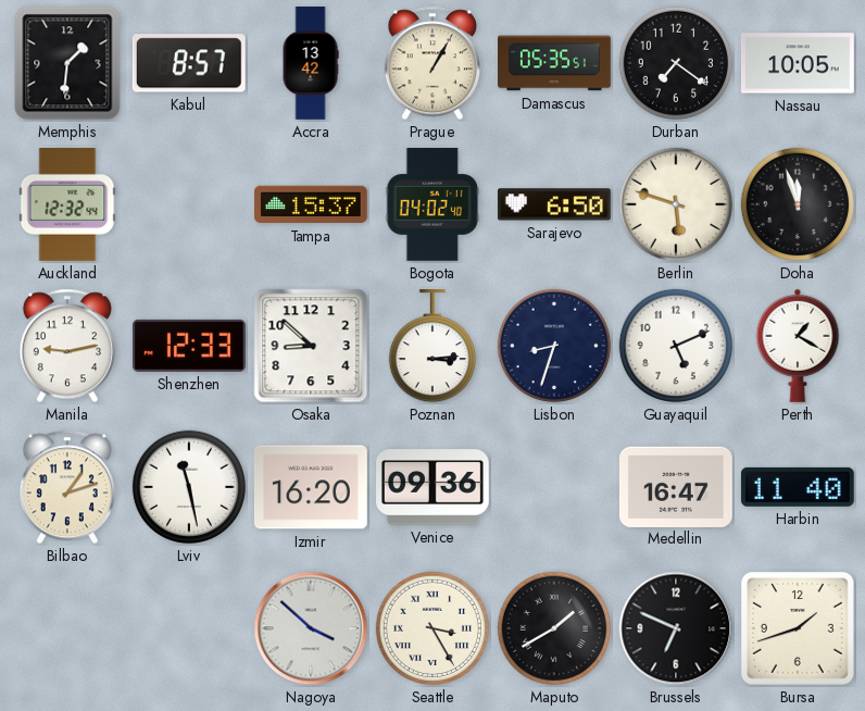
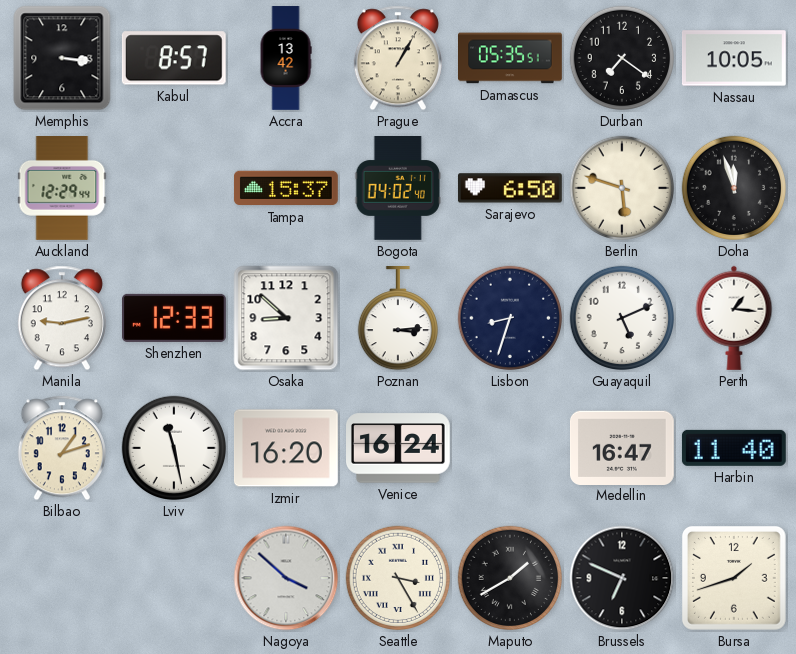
Memphis: 1:31 -> 3:16
Auckland: 12:32 -> 12:29
Perth: 1:20 -> 1:16
Venice: 09:36 -> 16:24
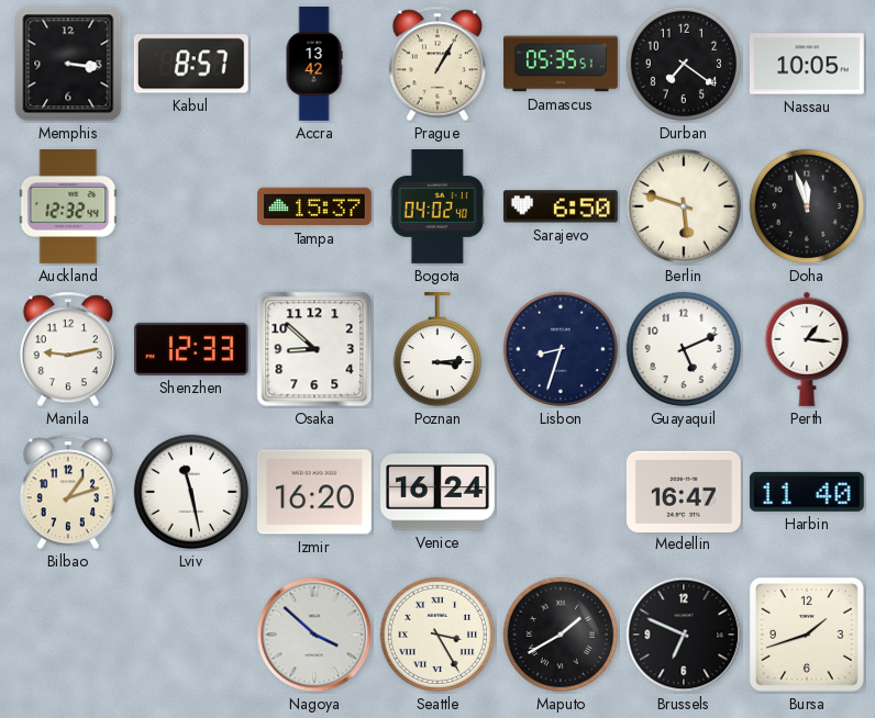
Auckland: 12:29 -> 12:32
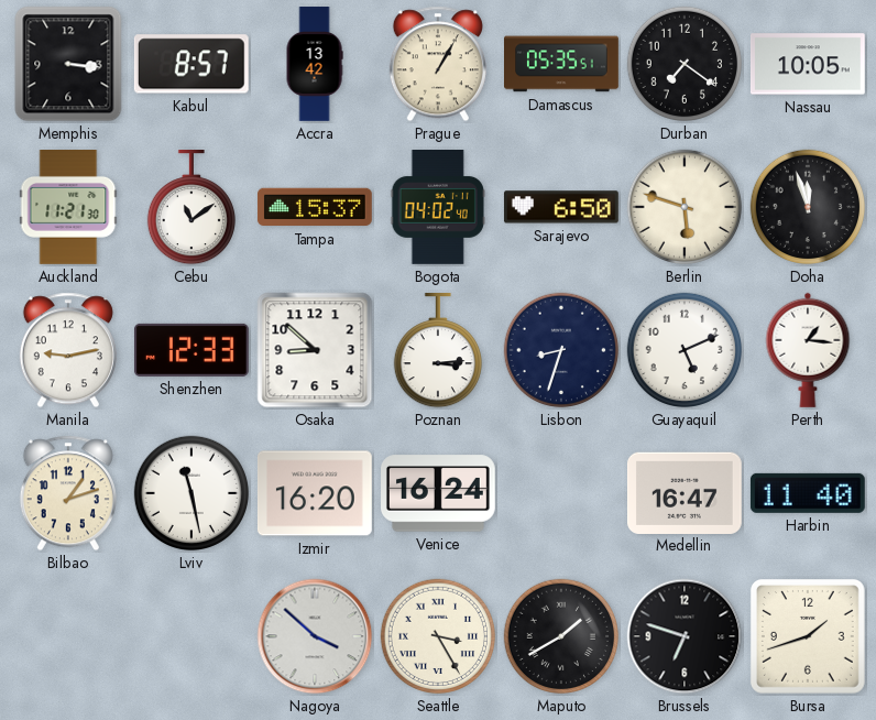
Auckland: 12:32 -> 11:21
Cebu: none -> 11:09
Brussels: 6:49 -> 6:48
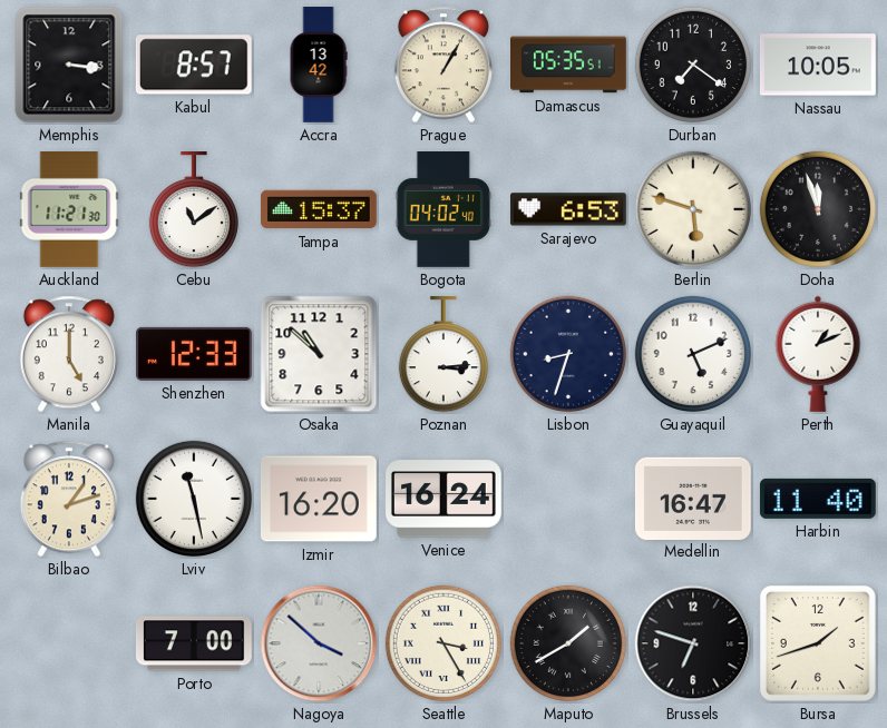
Sarajevo: 6:50 -> 6:53
Manila: 9:13 -> 5:00
Osaka: 8:52 -> 10:52
Perth: 1:16 -> 1:11
Porto: none -> 7:00
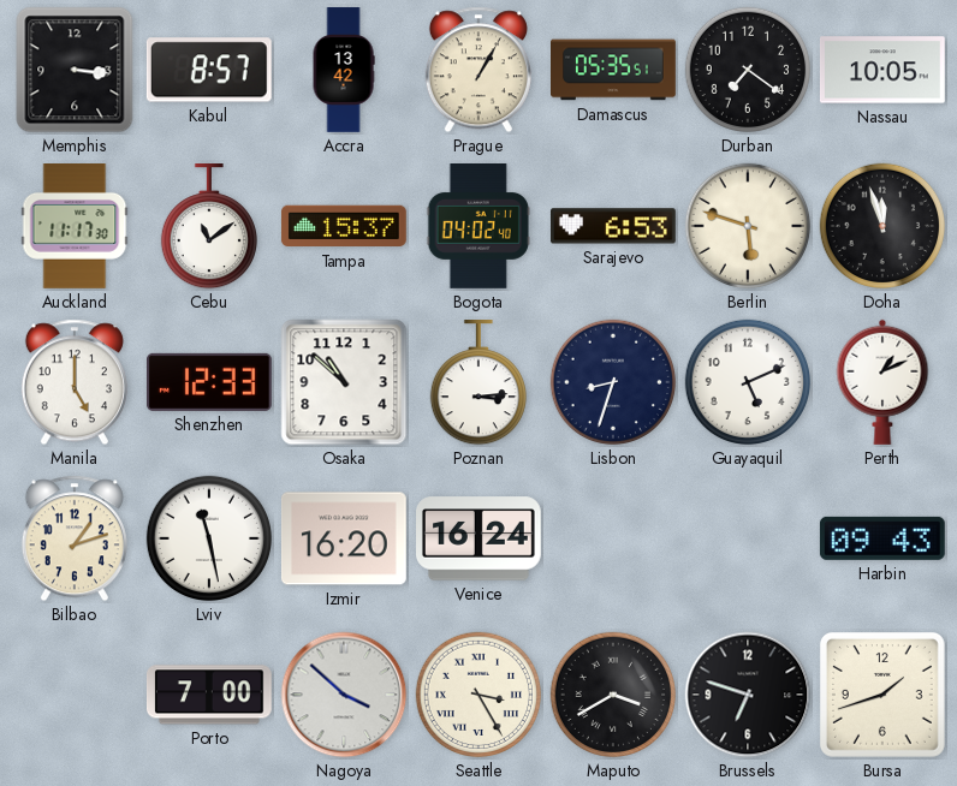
Auckland: 11:21 -> 11:17
Medellin: 16:47 -> none
Harbin: 11:40 -> 09:43
Maputo: 1:40 -> 3:40
